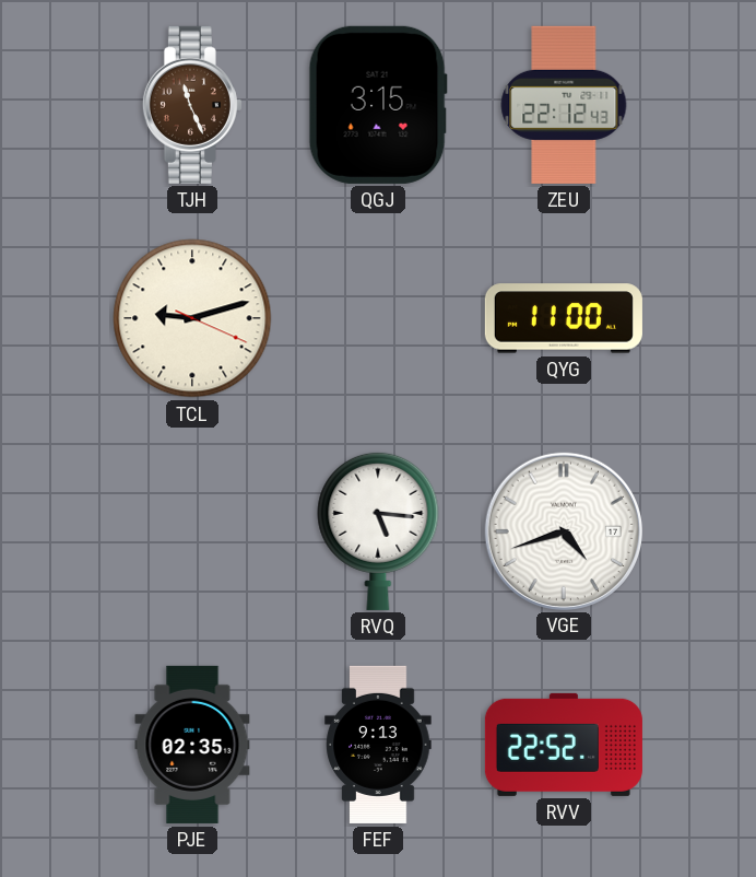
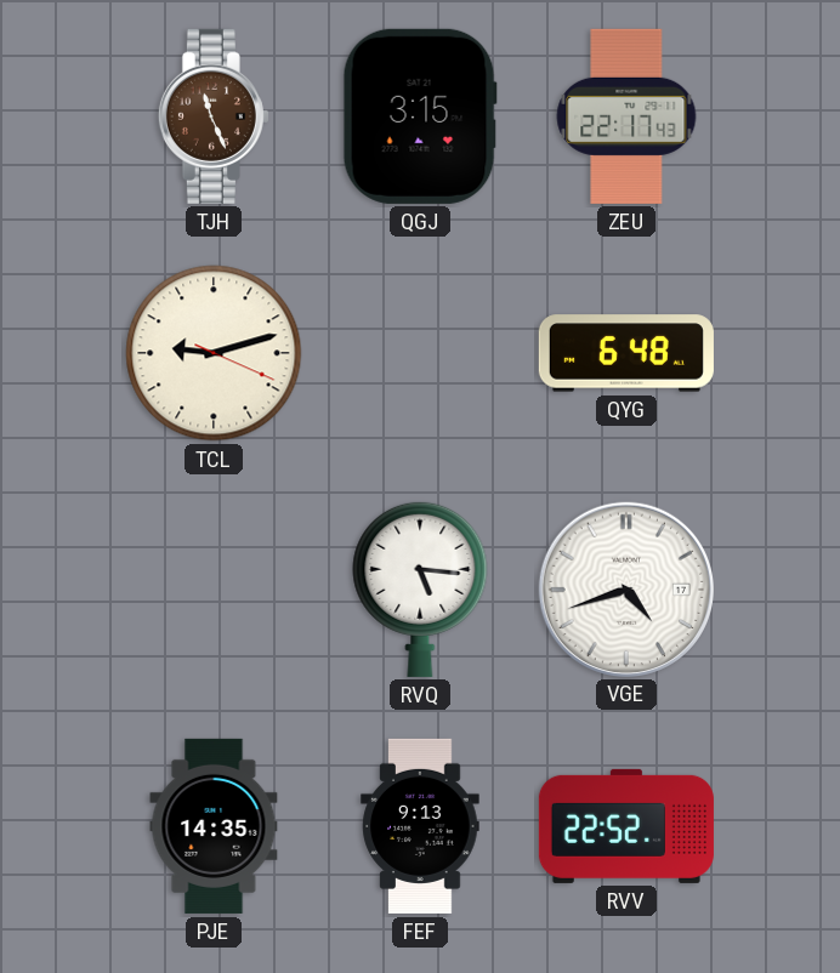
ZEU: 22:12 -> 22:17
QYG: 11:00 -> 6:48
PJE: 02:35 -> 14:35
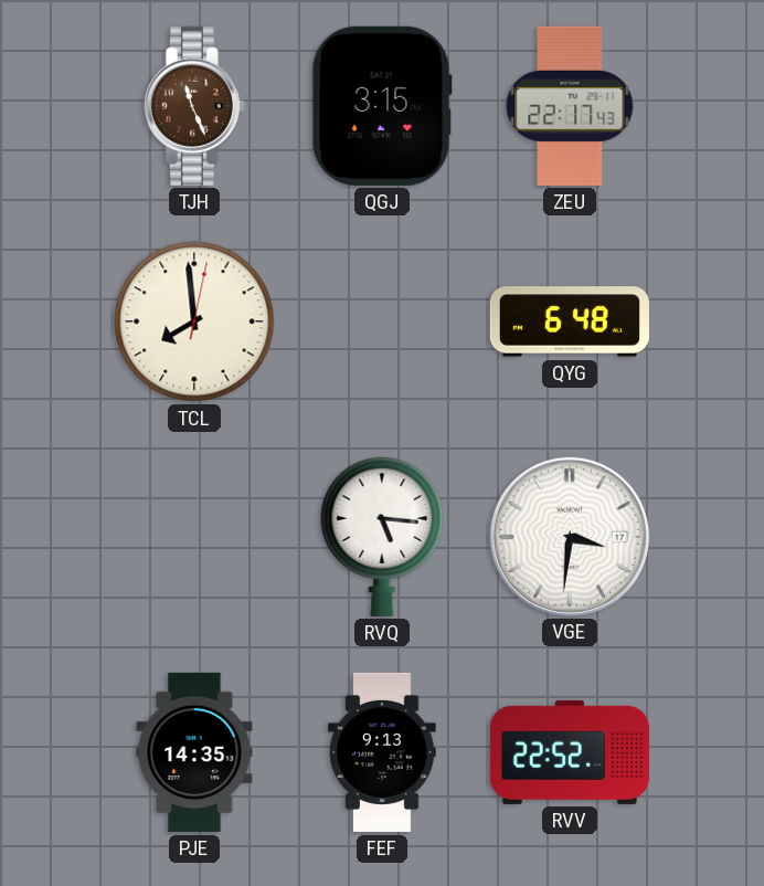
TCL: 9:12 -> 7:59
VGE: 4:42 -> 3:31
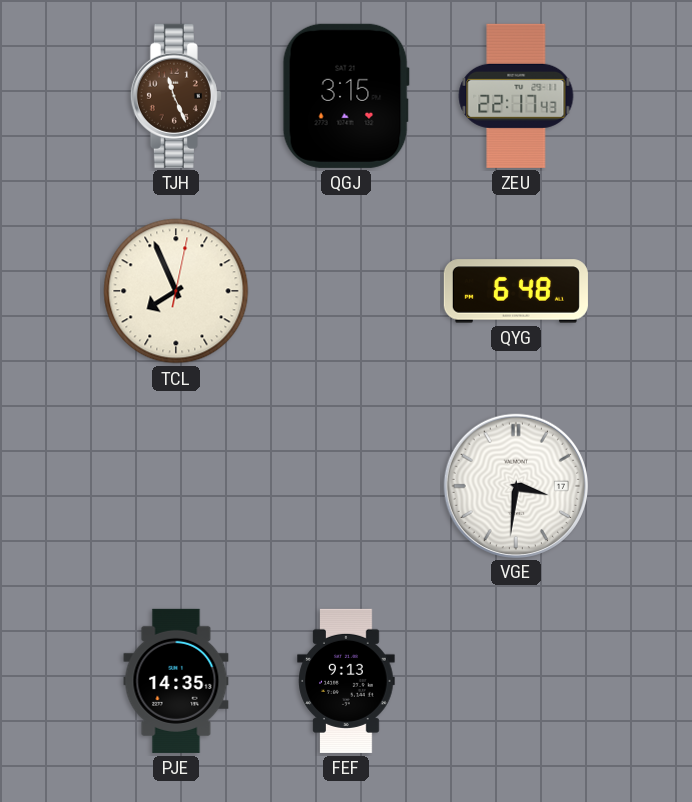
TCL: 7:59 -> 7:56
RVQ: 5:16 -> none
RVV: 22:52 -> none
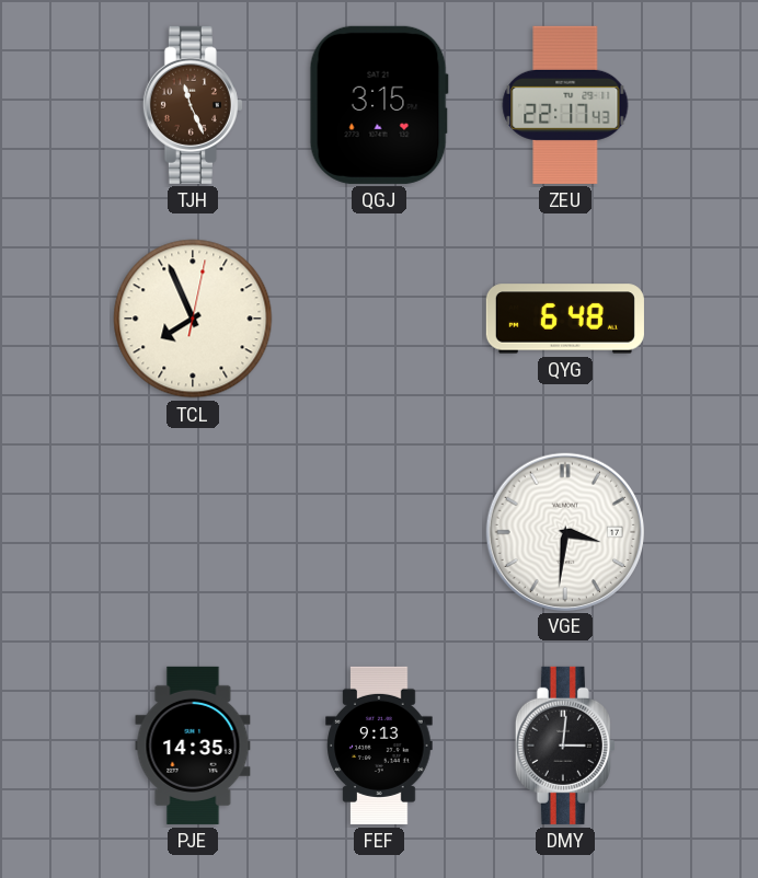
DMY: none -> 3:01
